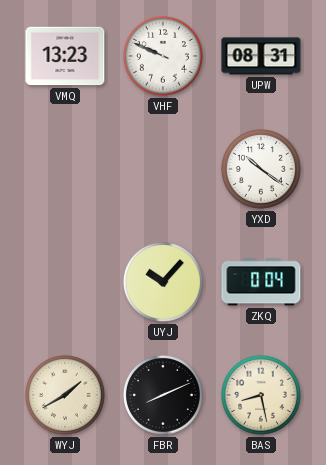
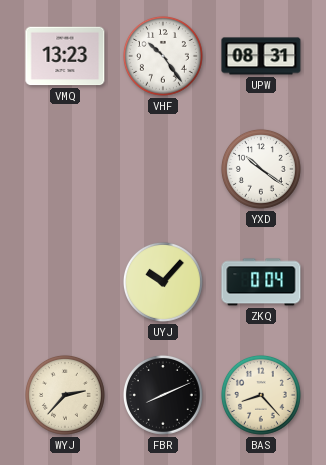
VHF: 9:49 -> 10:24
WYJ: 1:40 -> 2:37
BAS: 8:28 -> 8:23
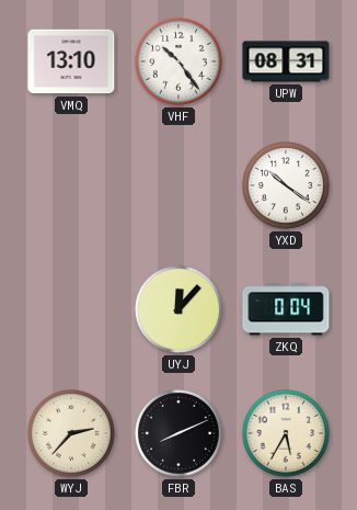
VMQ: 13:23 -> 13:10
UYJ: 10:07 -> 12:07
BAS: 8:23 -> 5:35
